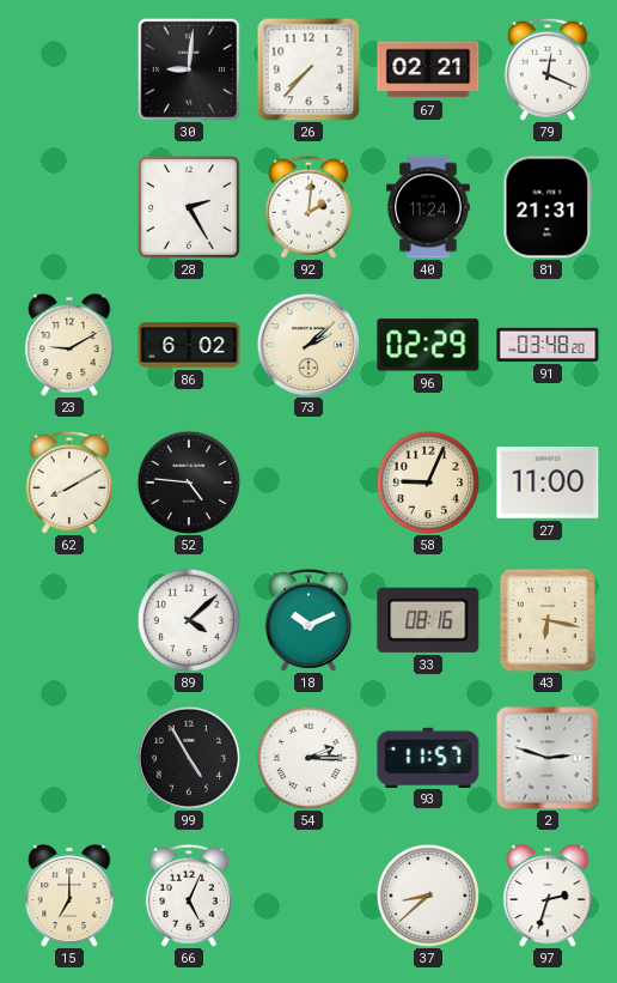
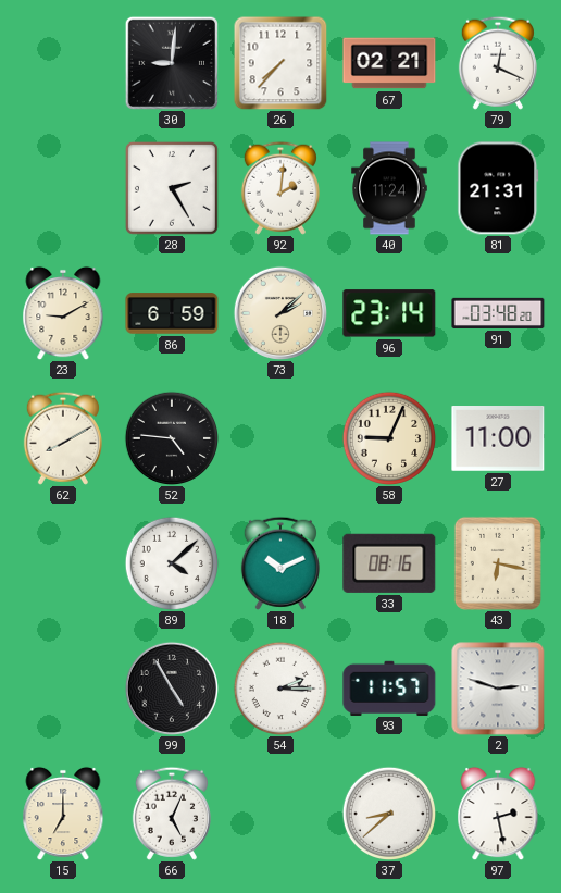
86: 6:02 -> 6:59
96: 02:29 -> 23:14
97: 2:33 -> 2:28
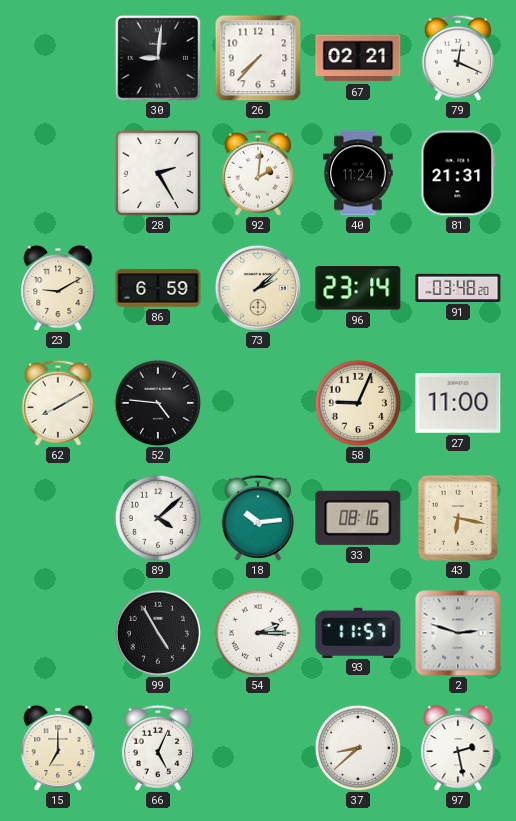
18: 10:11 -> 10:14
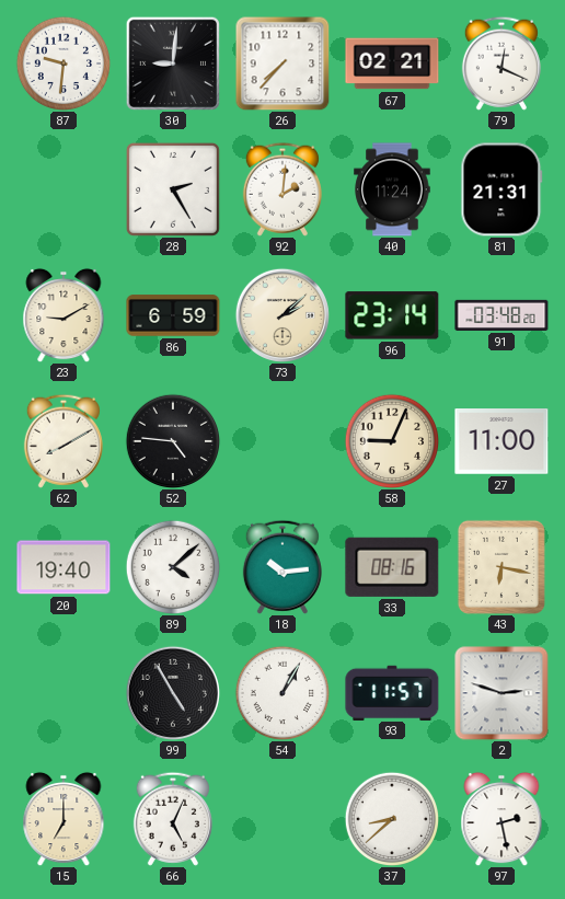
87: none -> 9:31
20: none -> 19:40
54: 2:15 -> 1:05
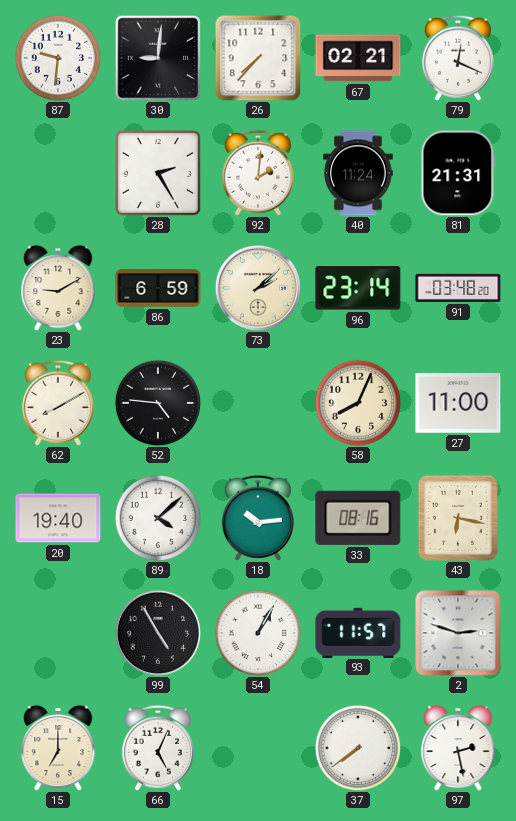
58: 9:04 -> 8:04
37: 8:38 -> 7:39
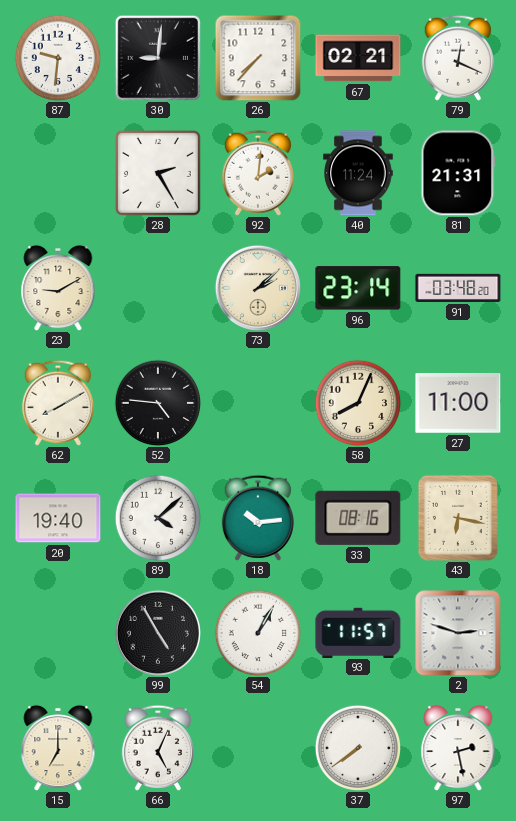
86: 6:59 -> none
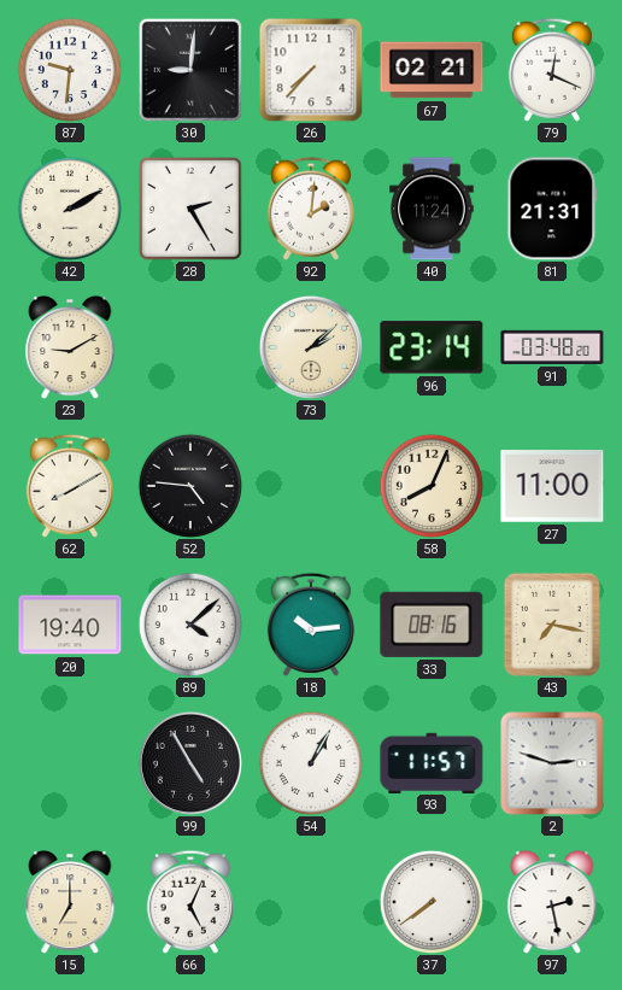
42: none -> 2:10
43: 6:17 -> 7:17
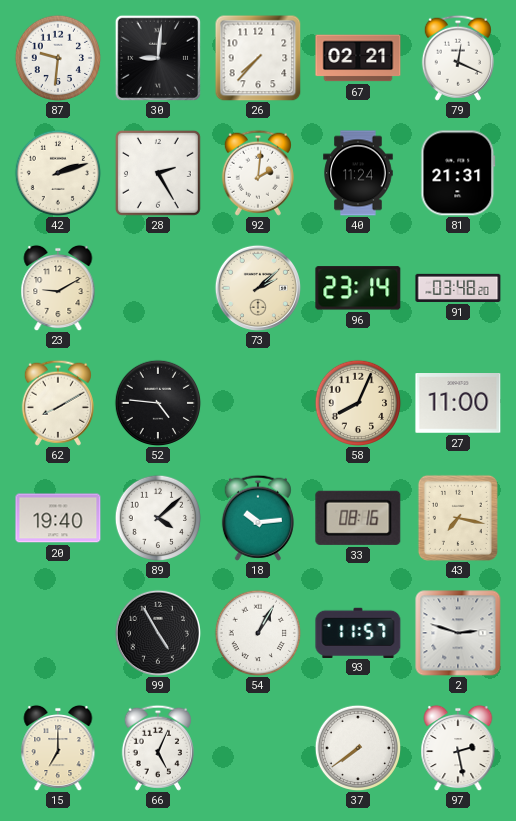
42: 2:10 -> 2:12
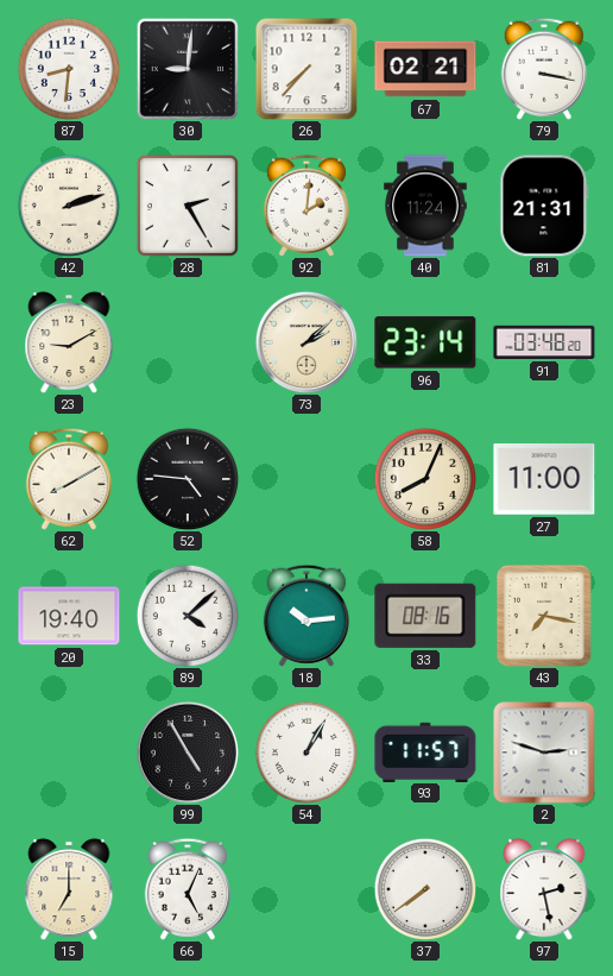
87: 9:31 -> 8:31
79: 12:19 -> 3:17
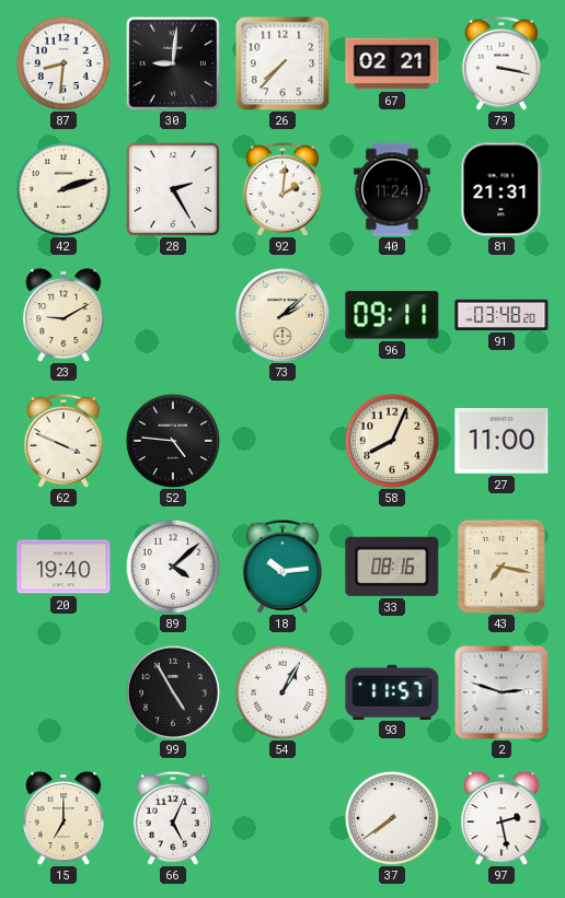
96: 23:14 -> 09:11
62: 8:10 -> 3:49
